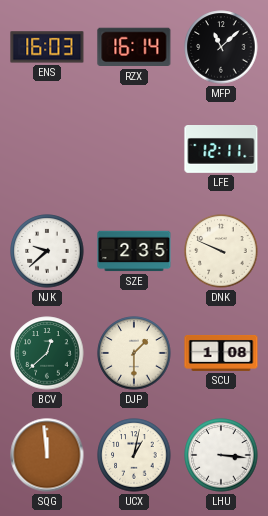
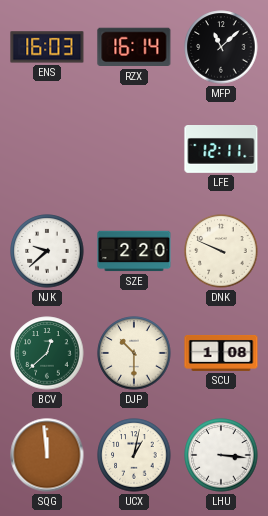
SZE: 2:35 -> 2:20
DJP: 1:30 -> 10:30
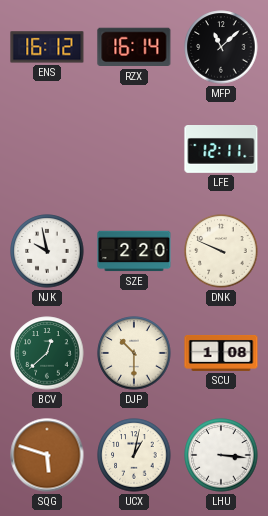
ENS: 16:03 -> 16:12
NJK: 9:38 -> 9:58
SQG: 11:59 -> 5:48
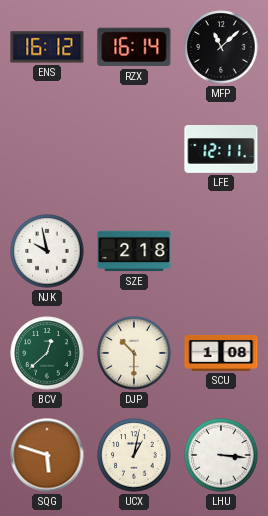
SZE: 2:20 -> 2:18
DNK: 9:49 -> none
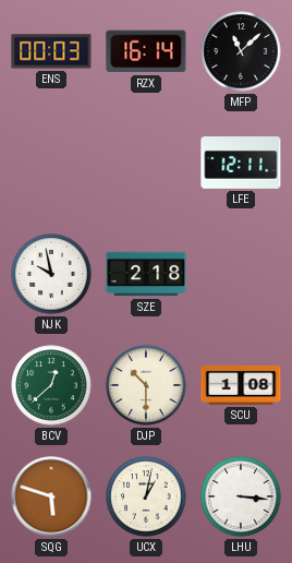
ENS: 16:12 -> 00:03
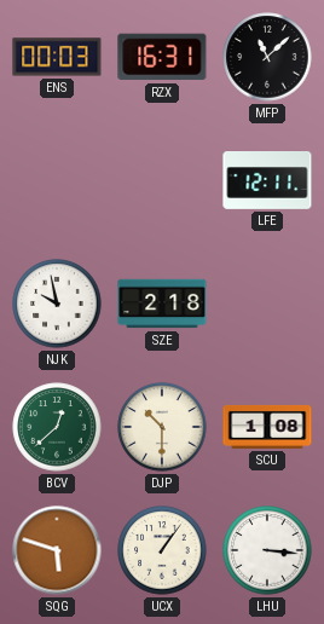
RZX: 16:14 -> 16:31
UCX: 1:02 -> 1:06
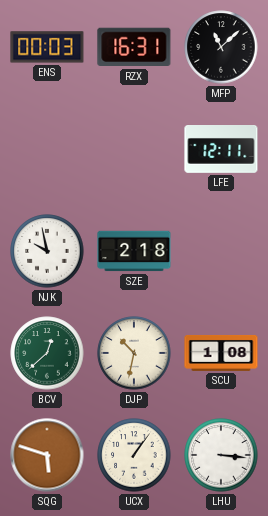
DJP: 10:30 -> 10:32
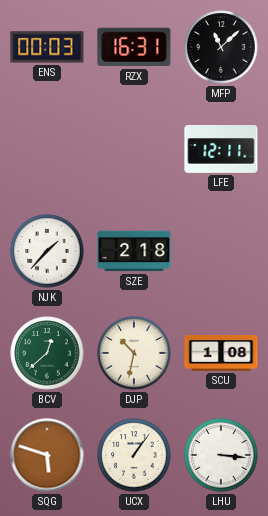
NJK: 9:58 -> 1:37
